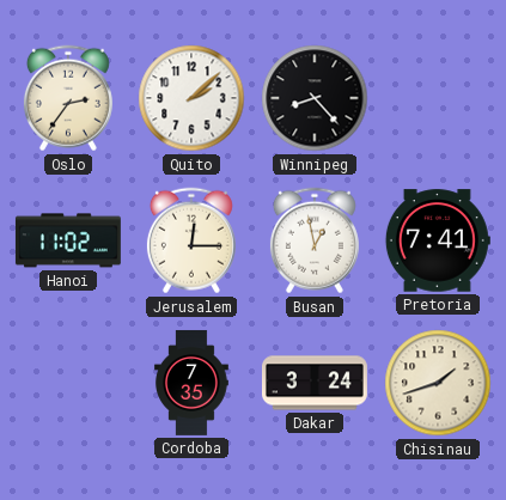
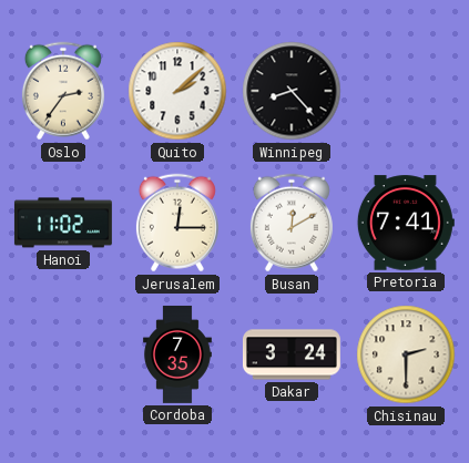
Busan: 12:58 -> 12:10
Chisinau: 1:42 -> 2:30
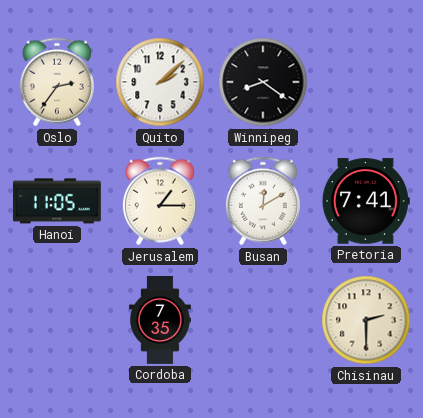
Winnipeg: 8:23 -> 8:21
Hanoi: 11:02 -> 11:05
Jerusalem: 12:15 -> 1:15
Dakar: 3:24 -> none
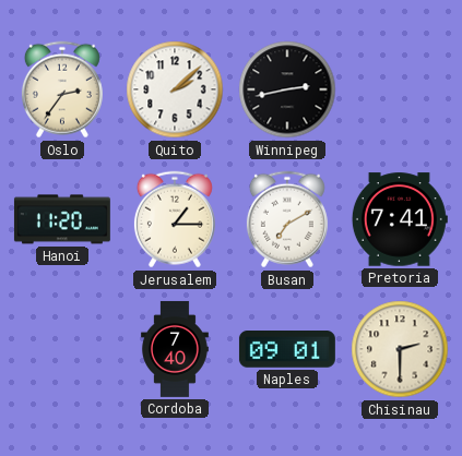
Winnipeg: 8:21 -> 2:43
Hanoi: 11:05 -> 11:20
Busan: 12:10 -> 7:10
Cordoba: 7:35 -> 7:40
Naples: none -> 09:01
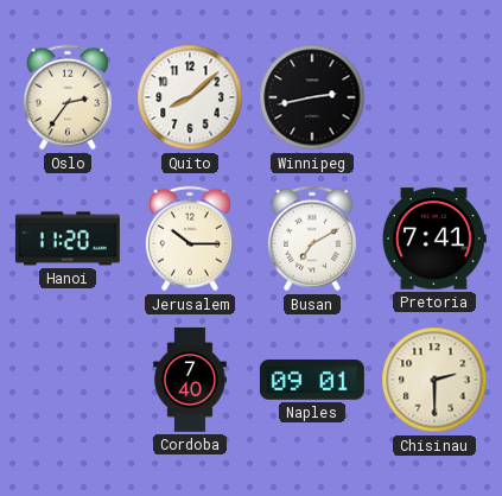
Quito: 2:08 -> 8:08
Jerusalem: 1:15 -> 10:15
